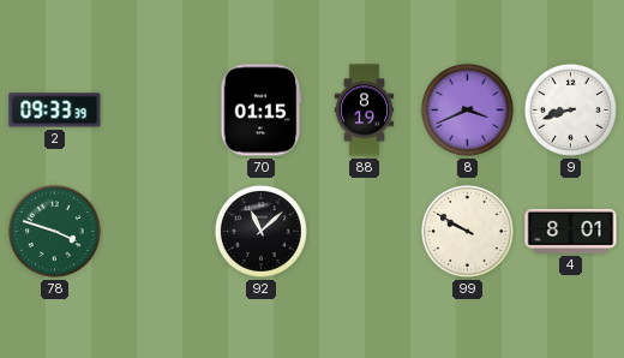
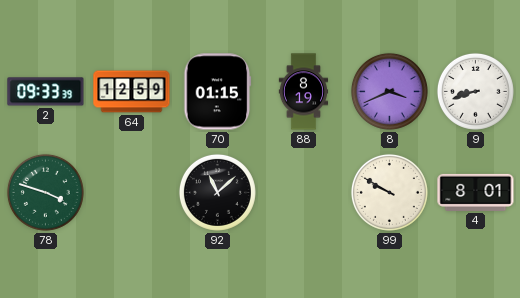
64: none -> 12:59
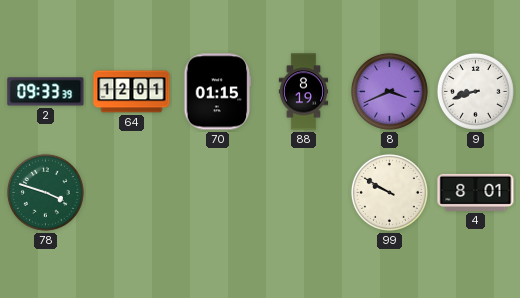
64: 12:59 -> 12:01
92: 11:08 -> none
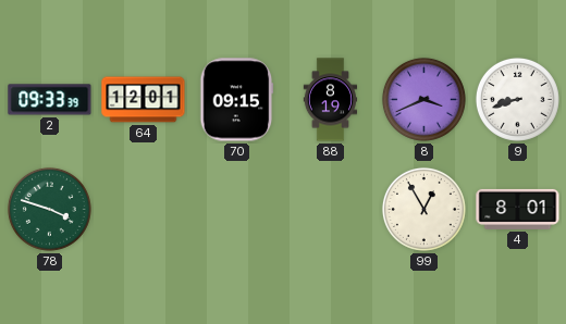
70: 01:15 -> 09:15
99: 9:50 -> 12:55
